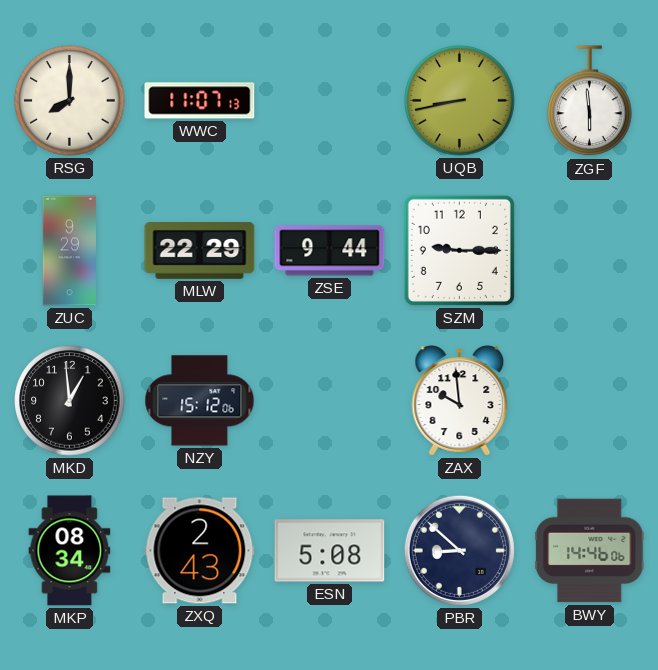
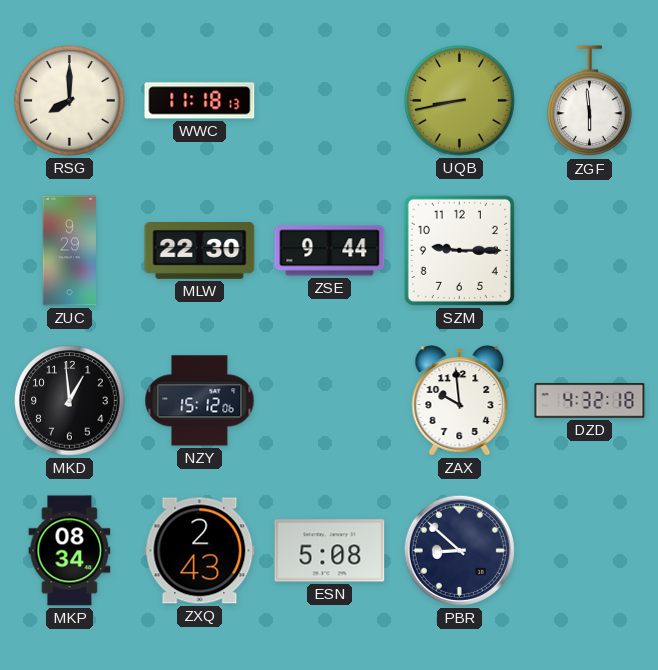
WWC: 11:07 -> 11:18
MLW: 22:29 -> 22:30
DZD: none -> 4:32
BWY: 14:46 -> none
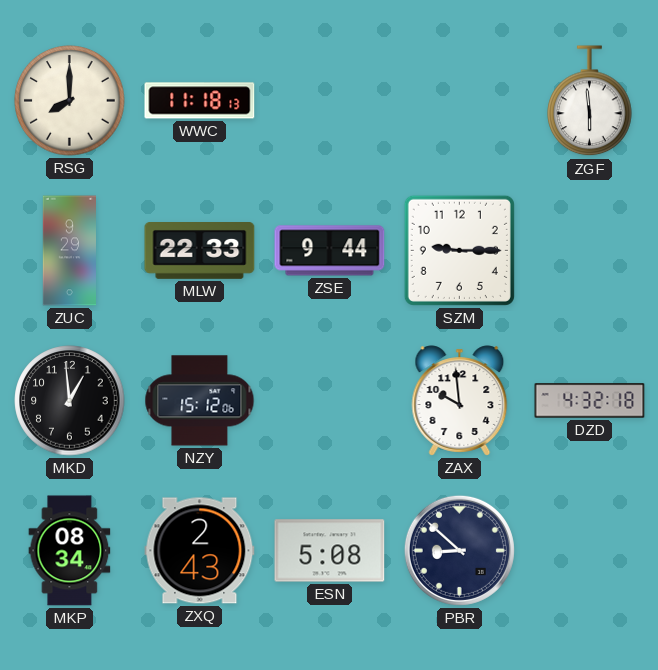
UQB: 8:43 -> none
MLW: 22:30 -> 22:33
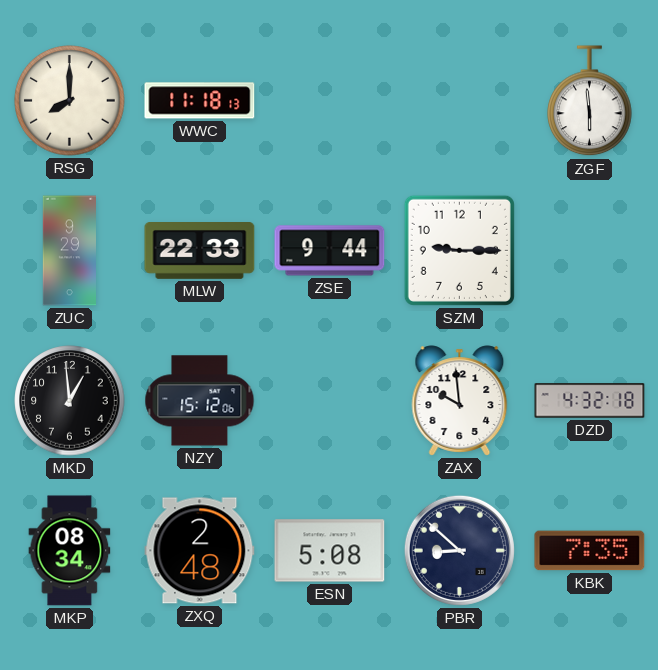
ZXQ: 2:43 -> 2:48
KBK: none -> 7:35
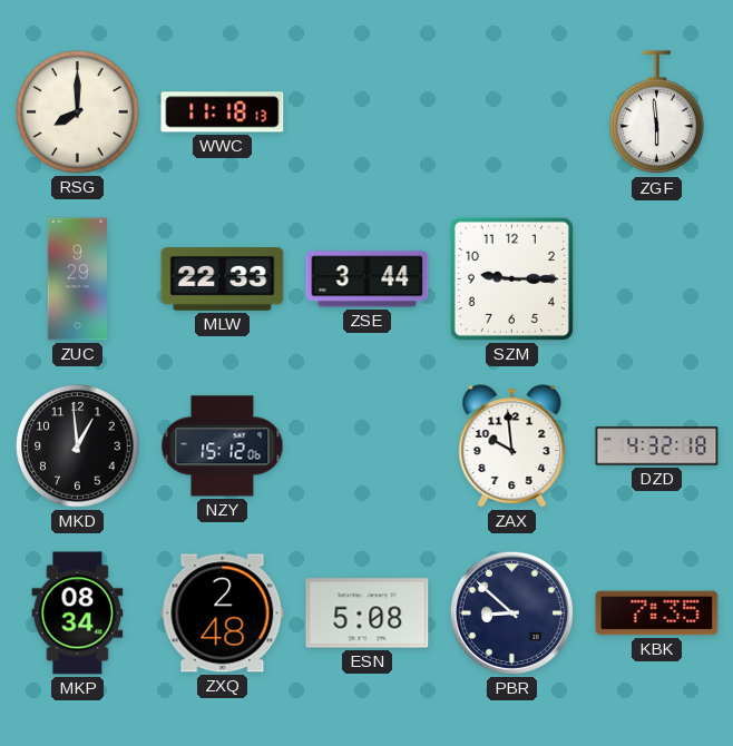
ZSE: 9:44 -> 3:44
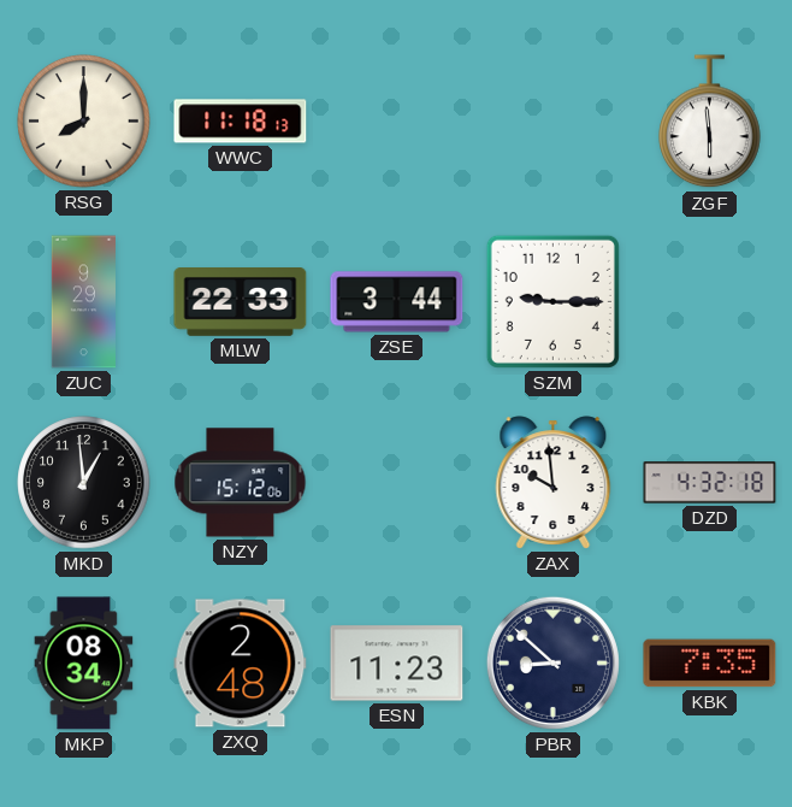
ESN: 5:08 -> 11:23
